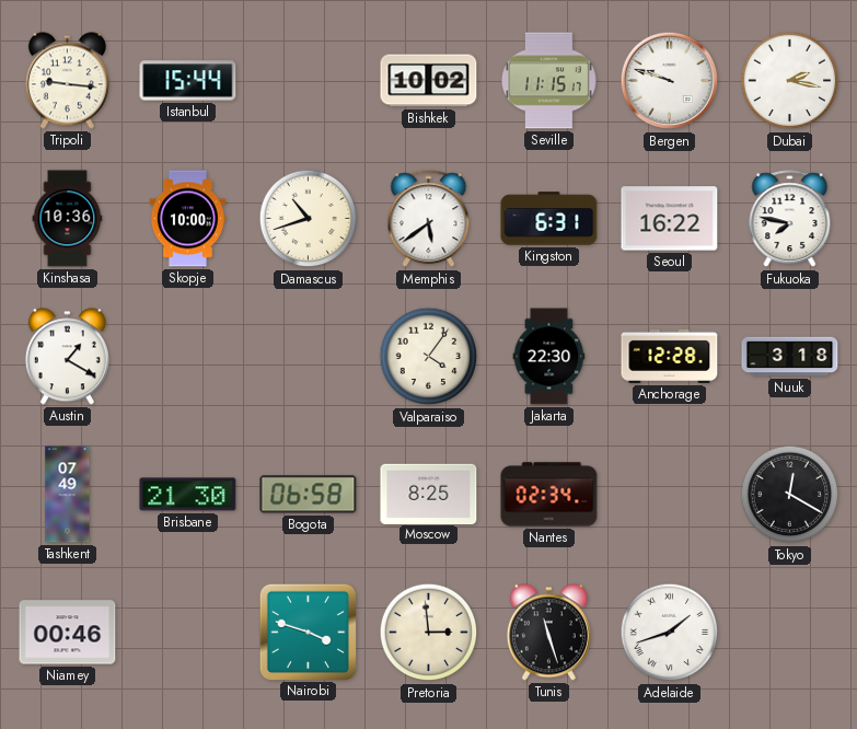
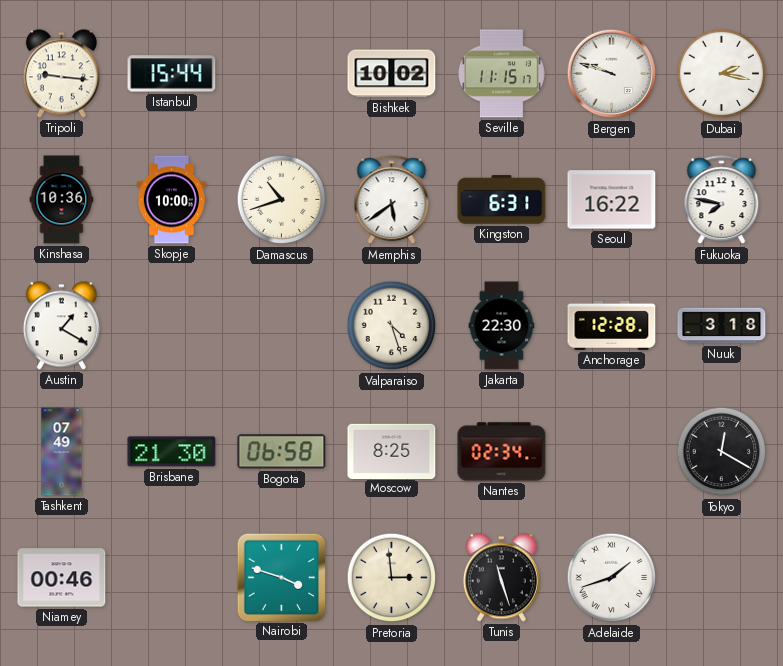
Valparaiso: 4:06 -> 4:27
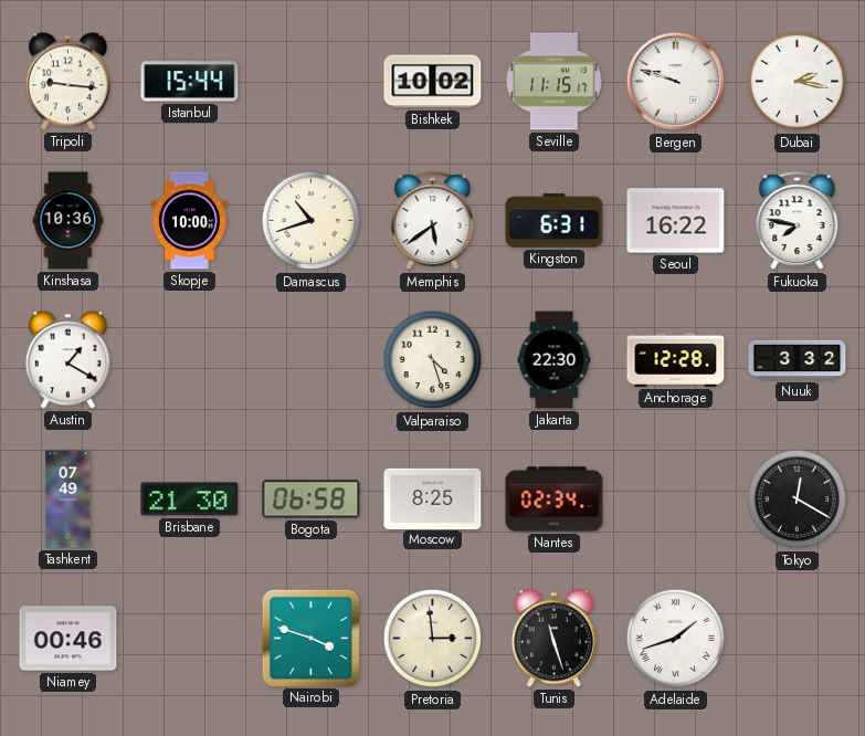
Nuuk: 3:18 -> 3:32
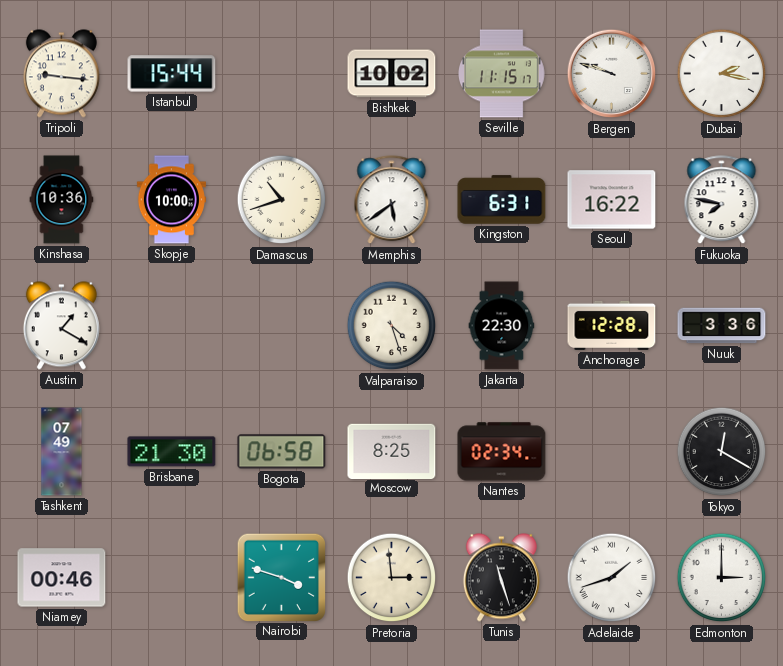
Nuuk: 3:32 -> 3:36
Edmonton: none -> 3:00
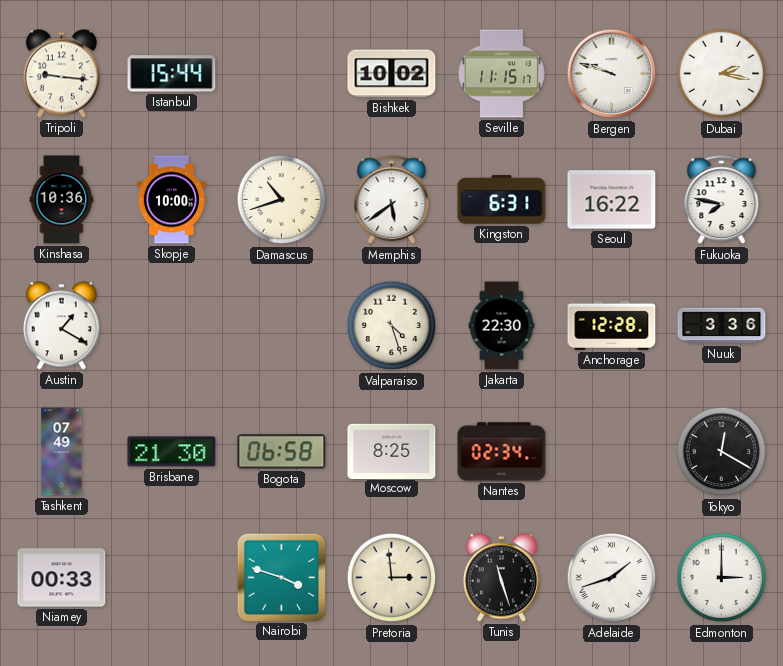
Niamey: 00:46 -> 00:33
